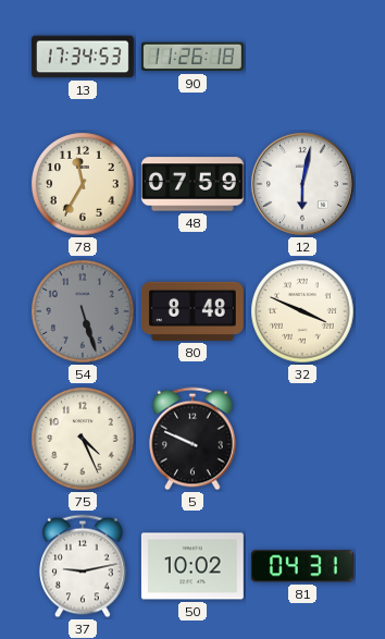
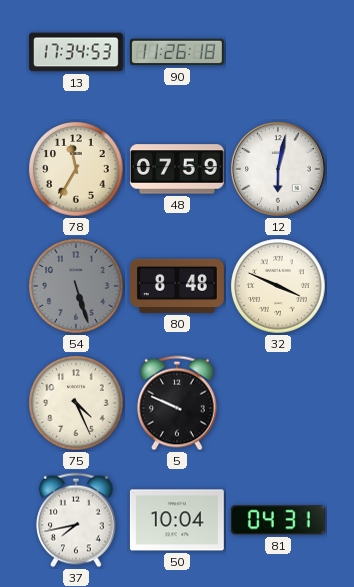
37: 9:13 -> 7:43
50: 10:02 -> 10:04
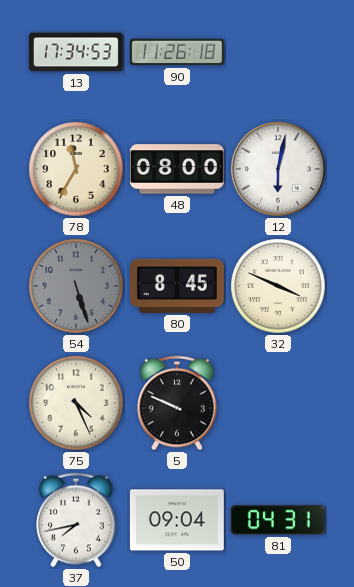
48: 07:59 -> 08:00
80: 8:48 -> 8:45
50: 10:04 -> 09:04
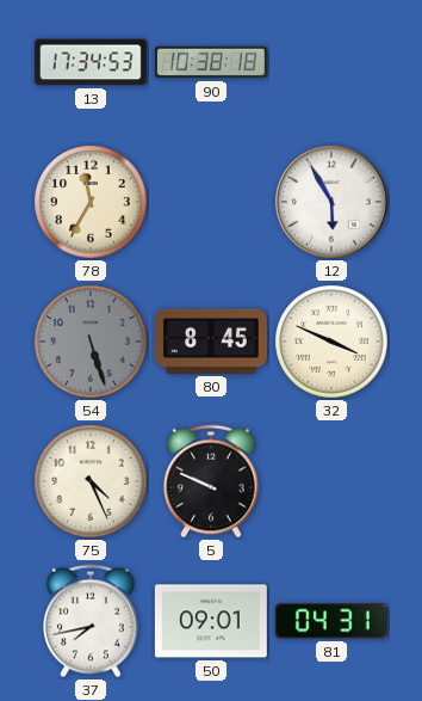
90: 11:26 -> 10:38
48: 08:00 -> none
12: 6:02 -> 5:55
50: 09:04 -> 09:01
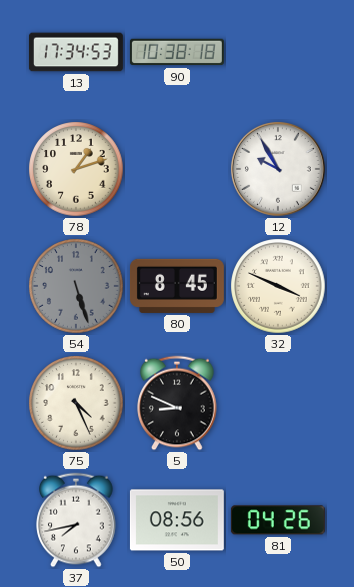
78: 11:35 -> 1:12
12: 5:55 -> 9:55
5: 9:49 -> 8:49
50: 09:01 -> 08:56
81: 04:31 -> 04:26
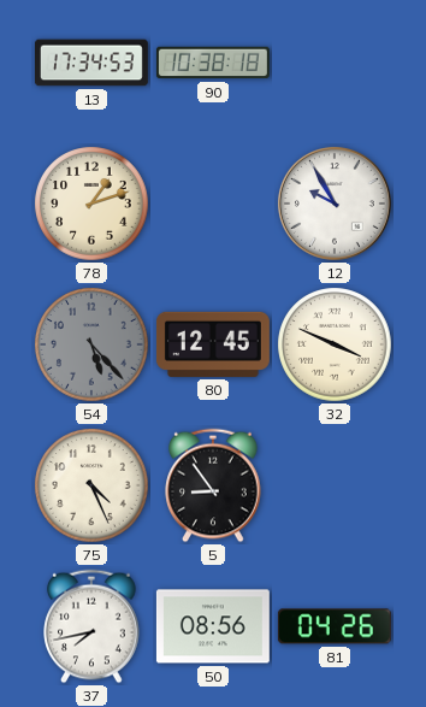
54: 5:27 -> 5:23
80: 8:45 -> 12:45
5: 8:49 -> 8:54
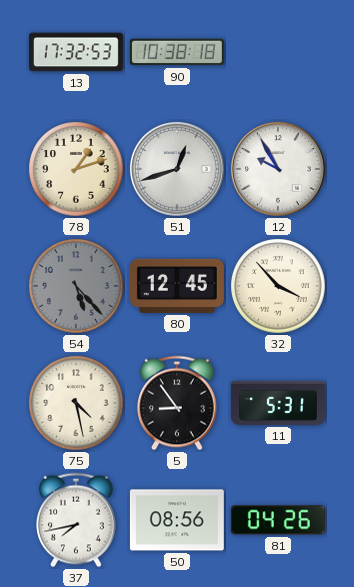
13: 17:34 -> 17:32
51: none -> 12:42
32: 3:49 -> 3:53
75: 4:26 -> 4:28
11: none -> 5:31
